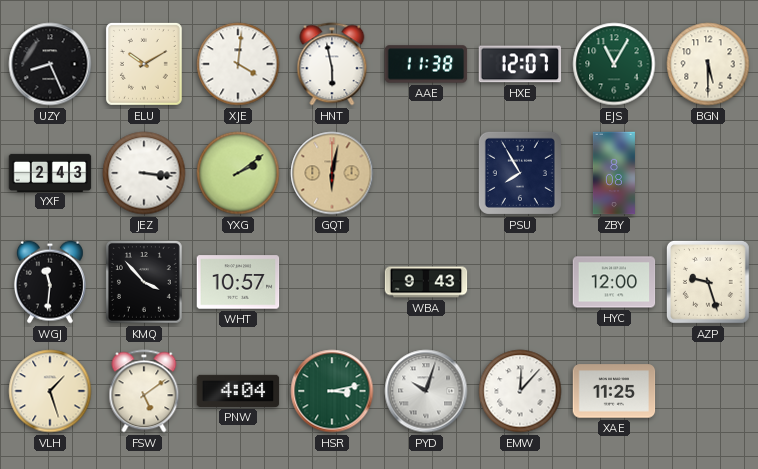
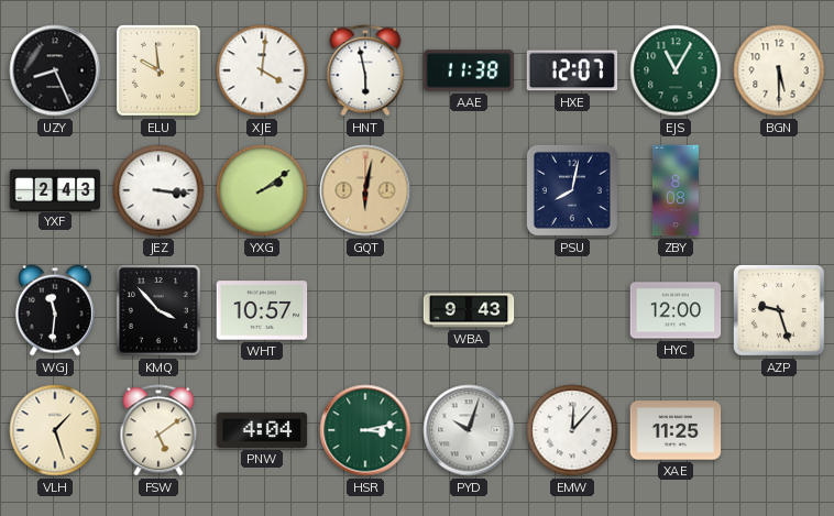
ELU: 10:10 -> 9:59
PSU: 7:55 -> 8:02
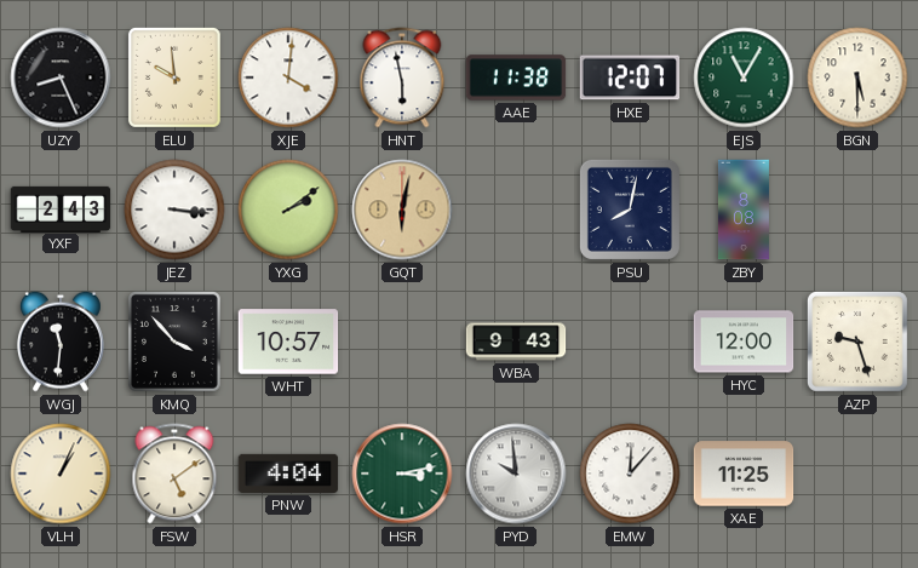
VLH: 1:27 -> 1:04
PYD: 10:03 -> 9:59
